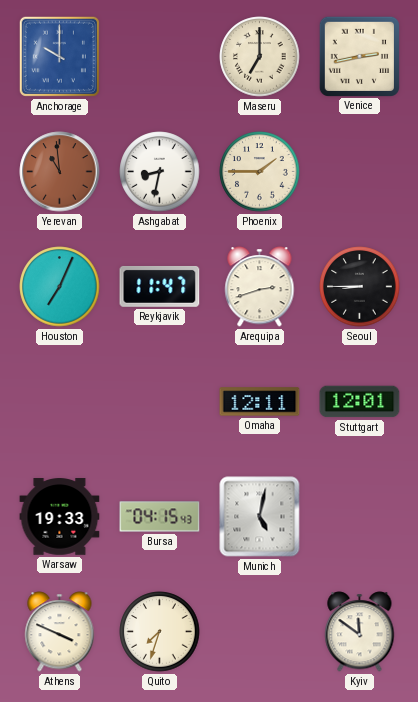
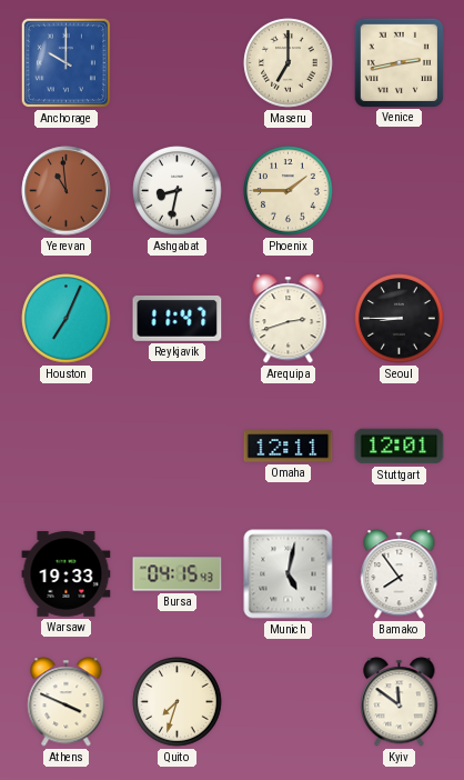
Bamako: none -> 7:54
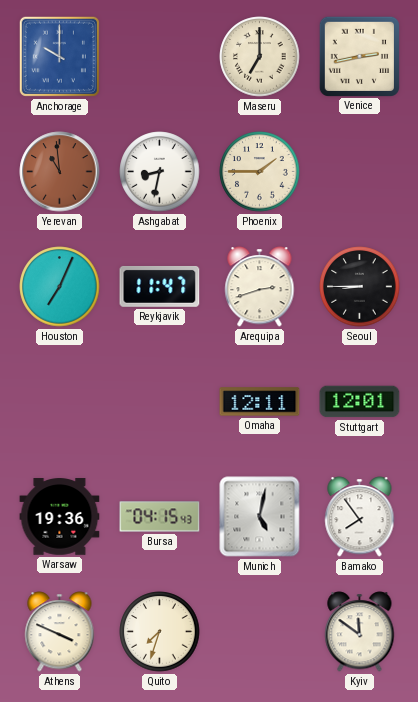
Warsaw: 19:33 -> 19:36
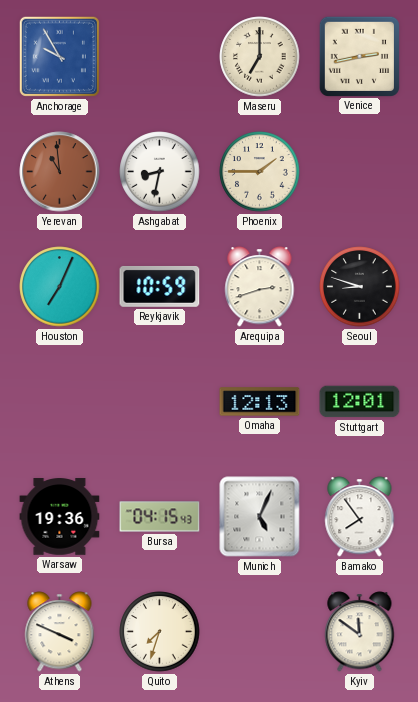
Anchorage: 10:00 -> 9:55
Reykjavik: 11:47 -> 10:59
Seoul: 8:45 -> 8:48
Omaha: 12:11 -> 12:13
Munich: 5:02 -> 5:04
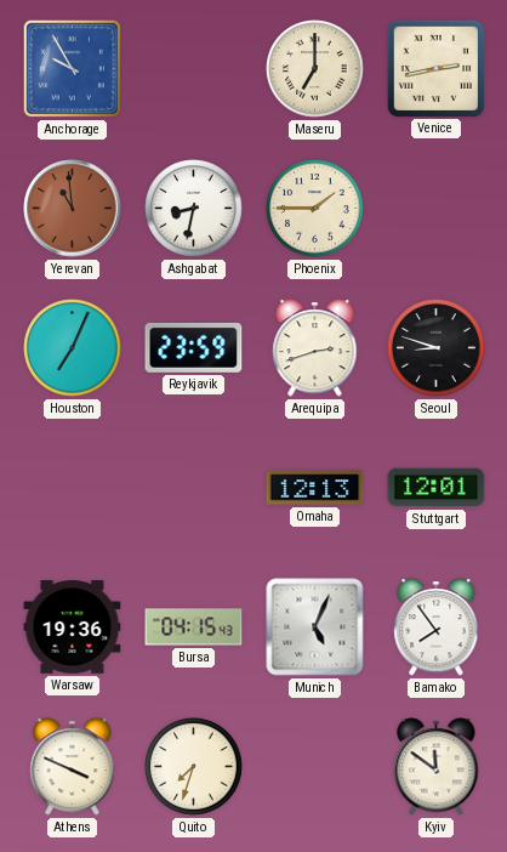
Reykjavik: 10:59 -> 23:59
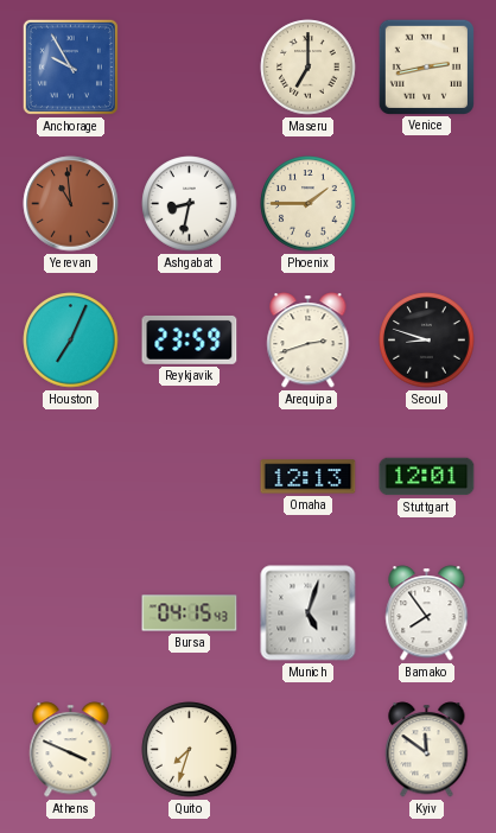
Warsaw: 19:36 -> none
Munich: 5:04 -> 5:03
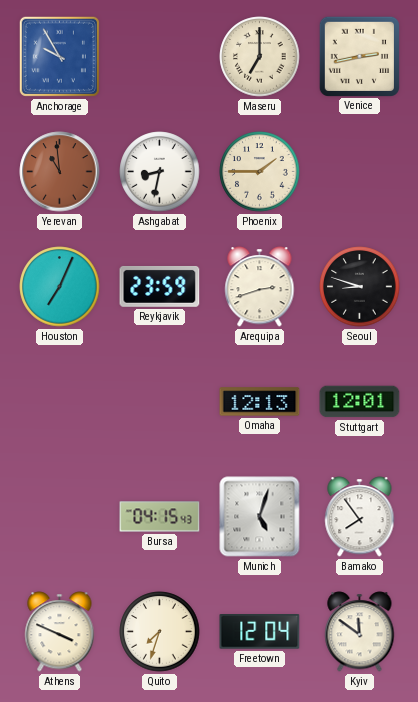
Freetown: none -> 12:04
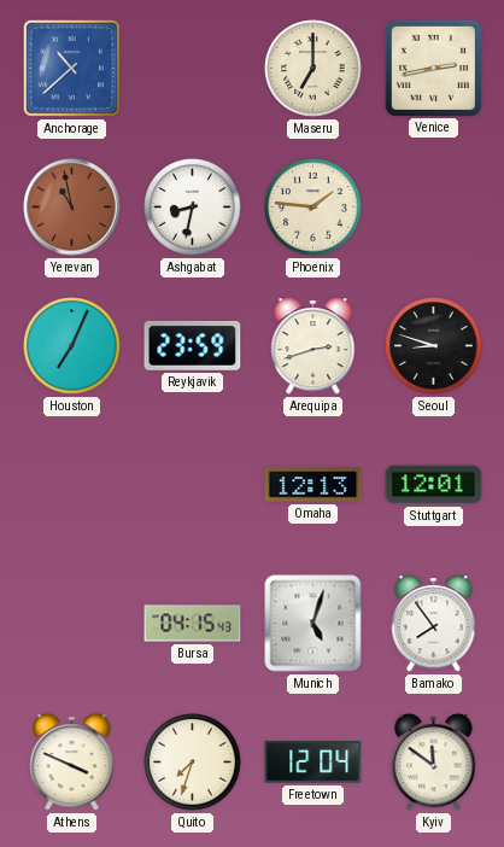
Anchorage: 9:55 -> 10:38
Yerevan: 10:59 -> 10:58
Phoenix: 1:45 -> 1:46
